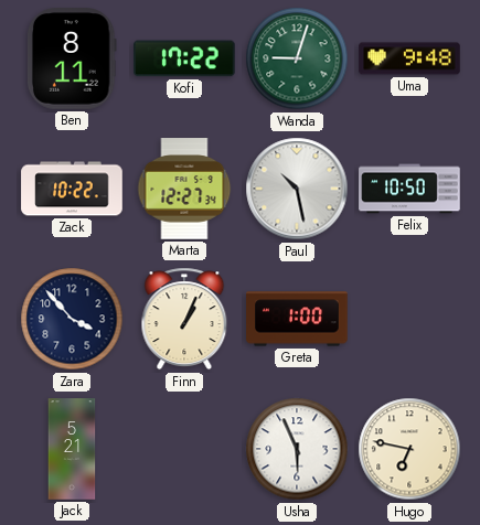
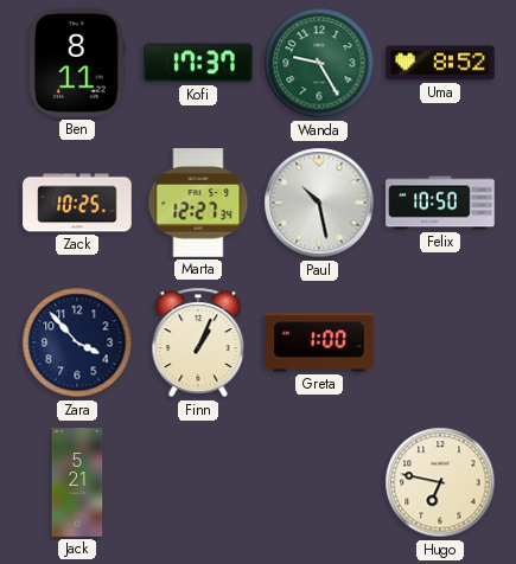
Kofi: 17:22 -> 17:37
Wanda: 9:03 -> 9:25
Uma: 9:48 -> 8:52
Zack: 10:22 -> 10:25
Usha: 5:56 -> none
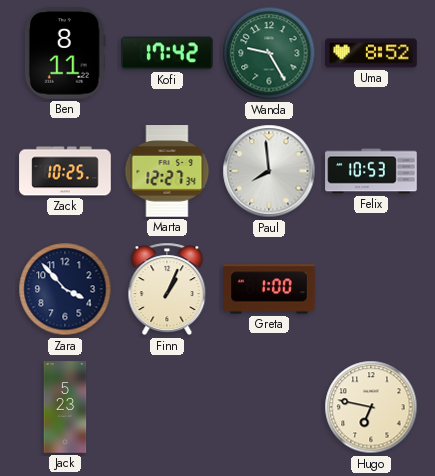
Kofi: 17:37 -> 17:42
Paul: 10:28 -> 7:59
Felix: 10:50 -> 10:53
Jack: 5:21 -> 5:23
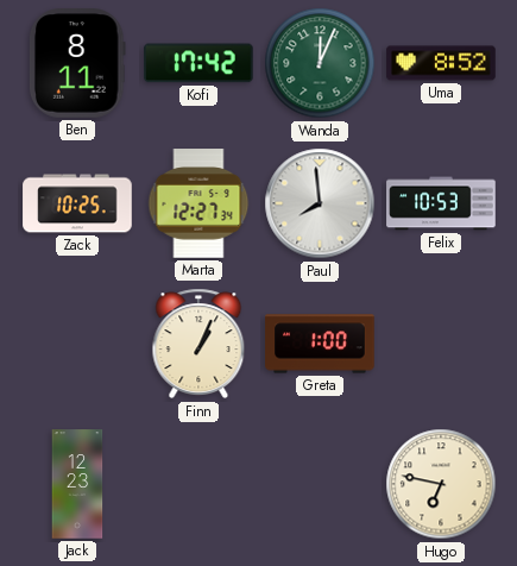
Wanda: 9:25 -> 12:04
Zara: 3:53 -> none
Jack: 5:23 -> 12:23
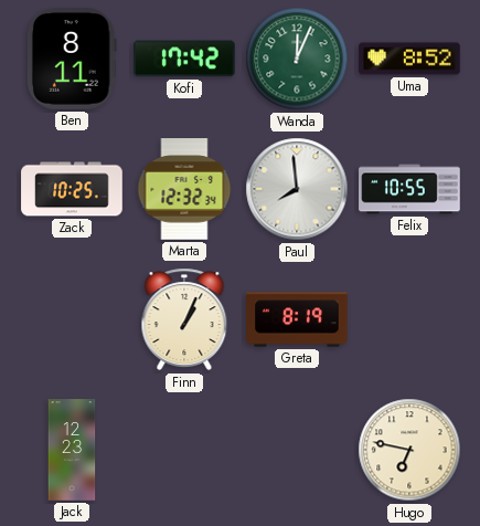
Marta: 12:27 -> 12:32
Felix: 10:53 -> 10:55
Greta: 1:00 -> 8:19
